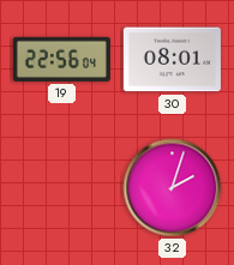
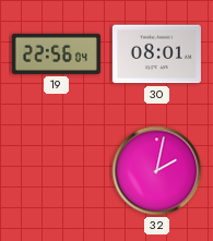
32: 2:03 -> 2:02
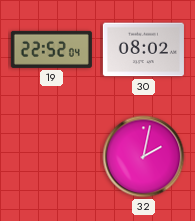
19: 22:56 -> 22:52
30: 08:01 -> 08:02
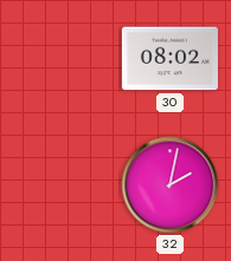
19: 22:52 -> none
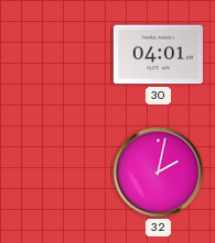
30: 08:02 -> 04:01
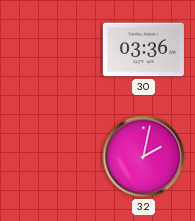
30: 04:01 -> 03:36
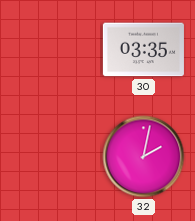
30: 03:36 -> 03:35
